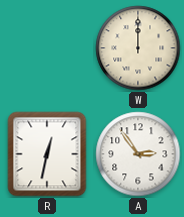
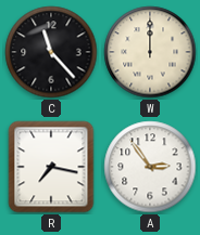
C: none -> 11:23
R: 12:32 -> 7:17
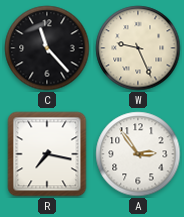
W: 12:00 -> 9:26
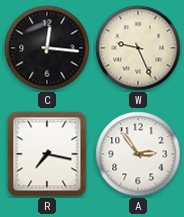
C: 11:23 -> 12:16
